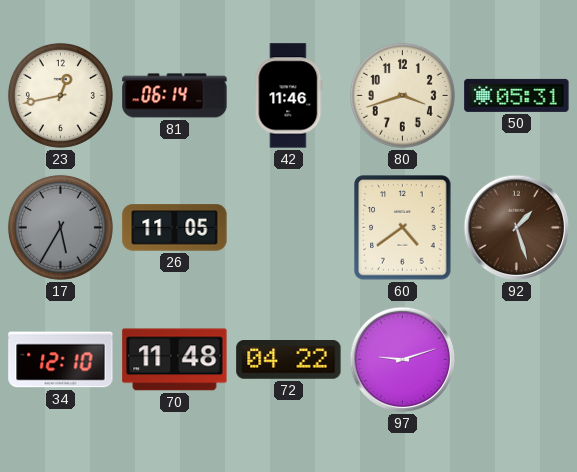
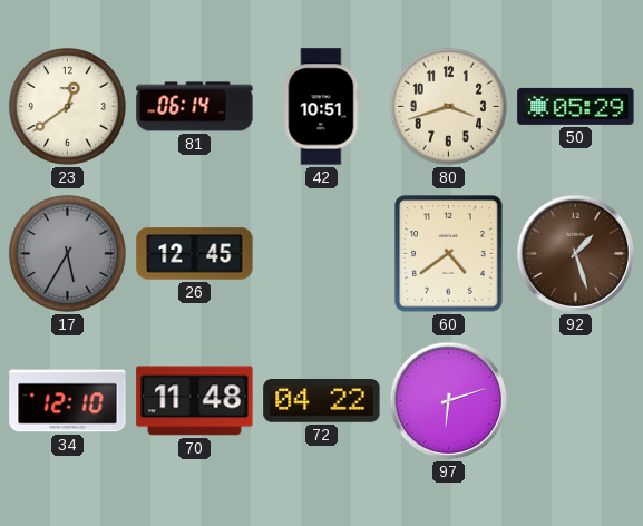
23: 12:43 -> 12:39
42: 11:46 -> 10:51
50: 05:31 -> 05:29
26: 11:05 -> 12:45
97: 9:12 -> 6:12
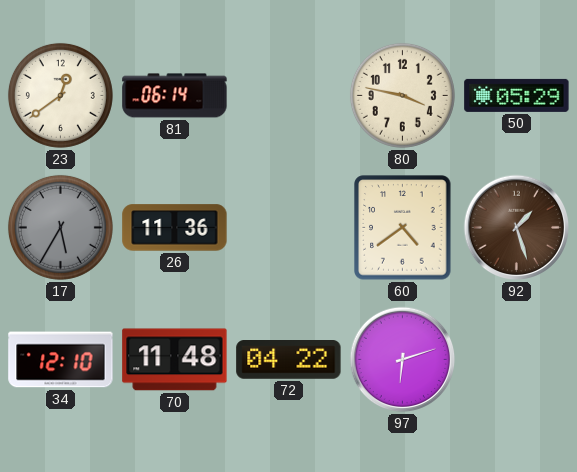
42: 10:51 -> none
80: 3:42 -> 3:47
26: 12:45 -> 11:36
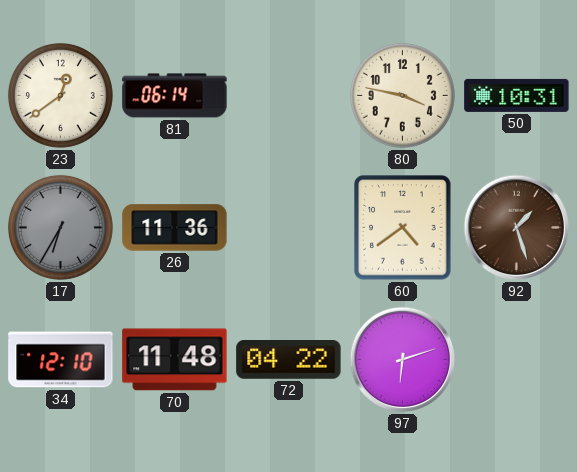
50: 05:29 -> 10:31
17: 5:35 -> 6:35
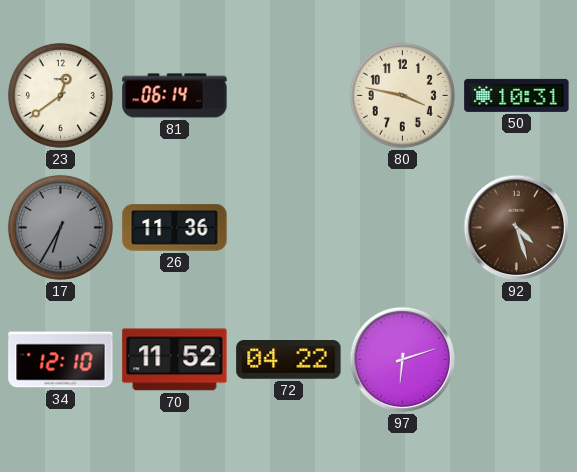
60: 4:39 -> none
92: 1:27 -> 4:27
70: 11:48 -> 11:52
